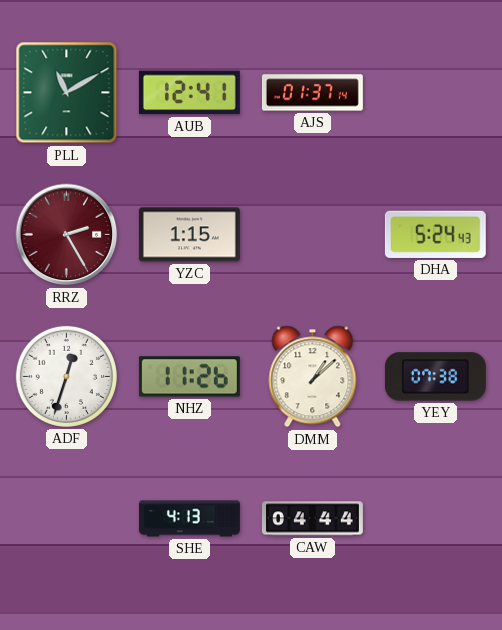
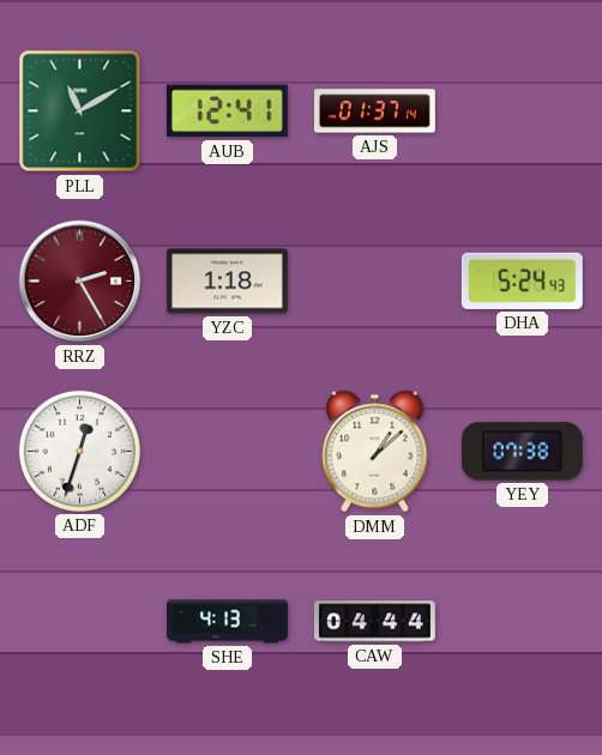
YZC: 1:15 -> 1:18
NHZ: 11:26 -> none
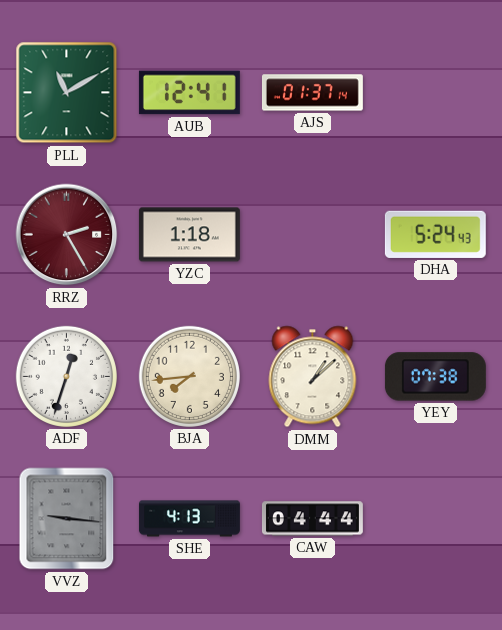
BJA: none -> 7:44
VVZ: none -> 9:16
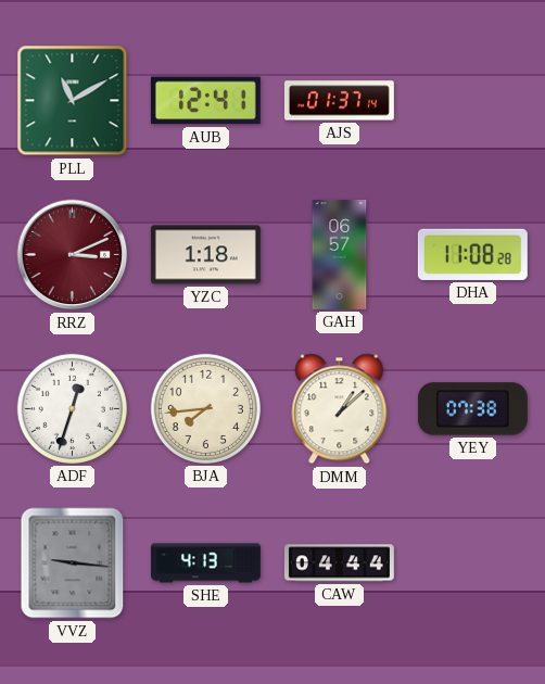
RRZ: 2:25 -> 3:11
GAH: none -> 06:57
DHA: 5:24 -> 11:08
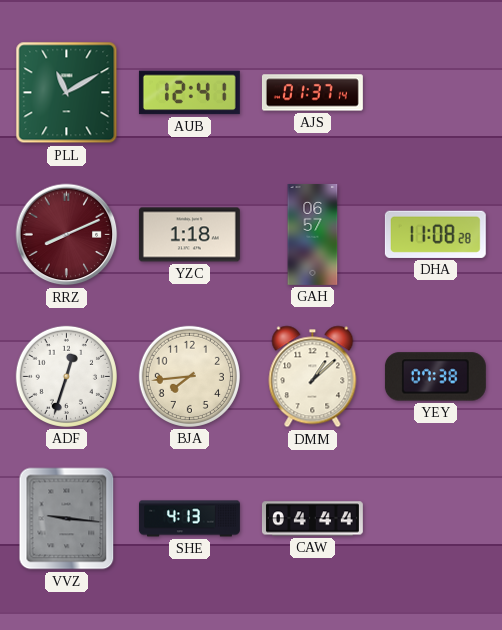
RRZ: 3:11 -> 8:11
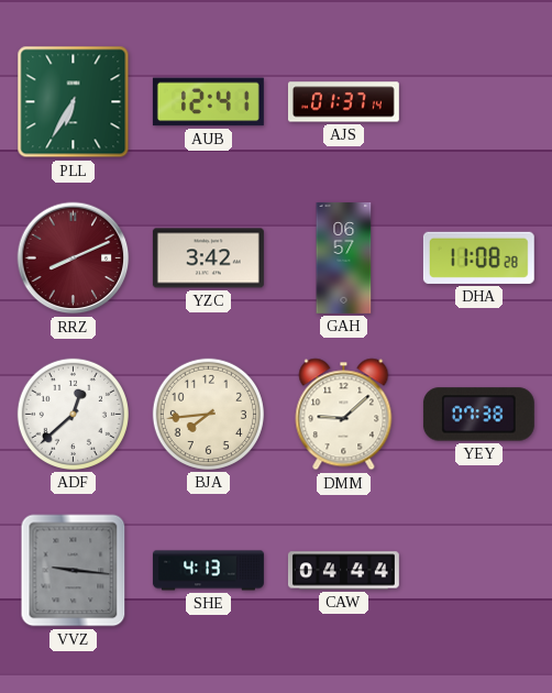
PLL: 11:10 -> 6:35
YZC: 1:18 -> 3:42
ADF: 12:33 -> 12:38
DMM: 1:08 -> 9:08
